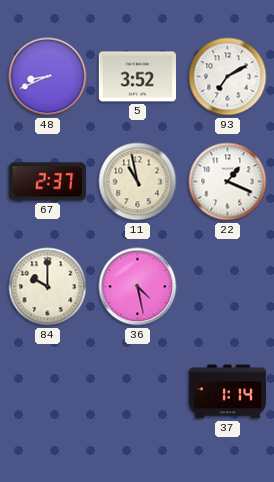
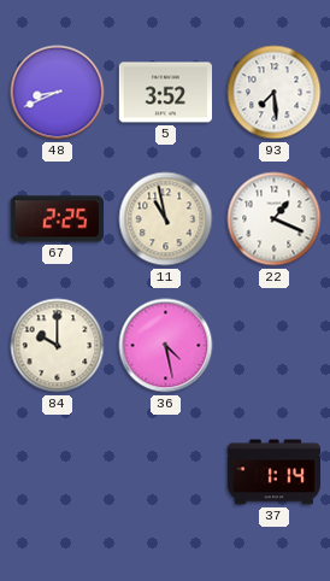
93: 7:10 -> 7:29
67: 2:37 -> 2:25
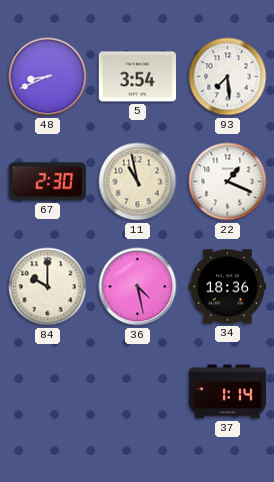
5: 3:52 -> 3:54
67: 2:25 -> 2:30
34: none -> 18:36
